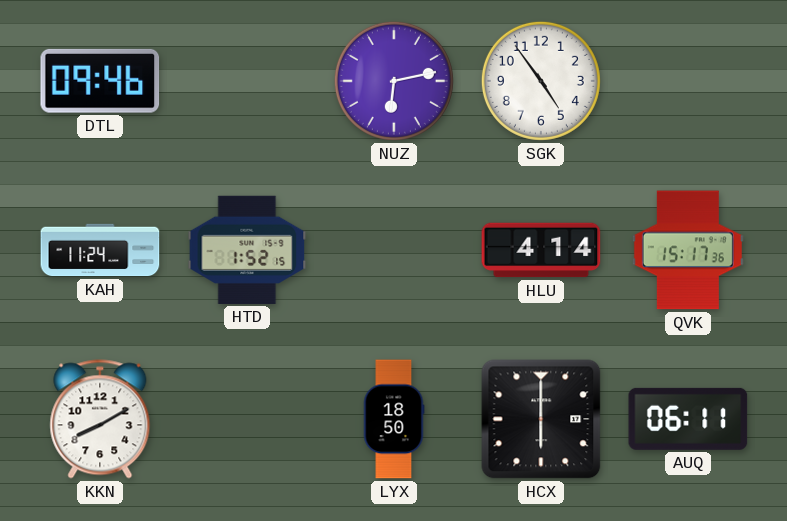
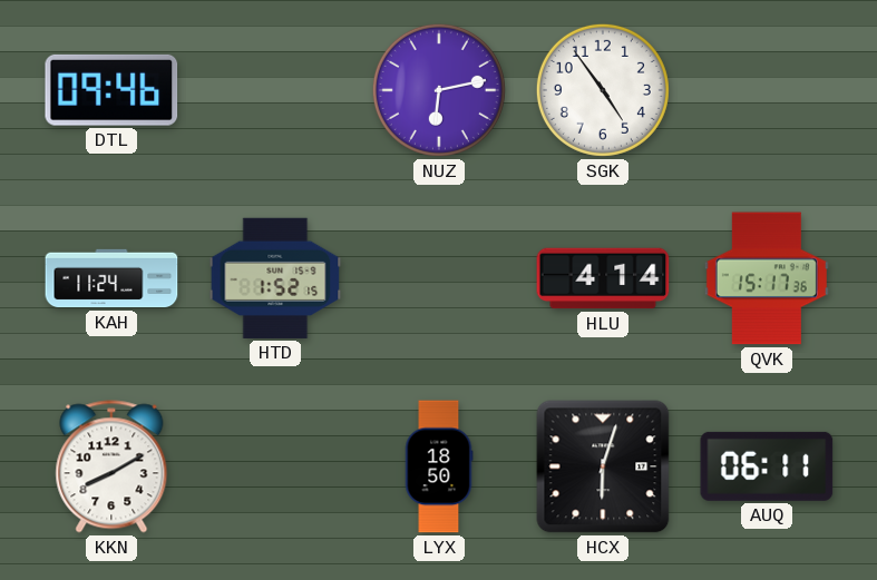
HCX: 6:00 -> 6:03
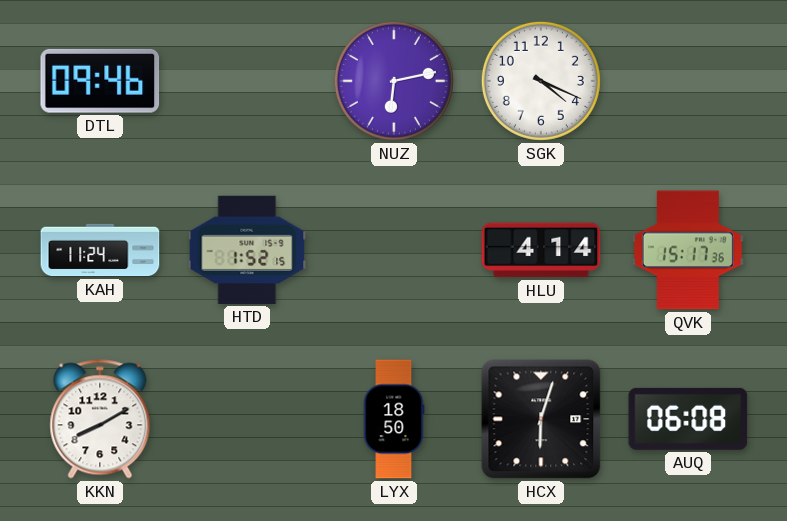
SGK: 4:54 -> 4:19
AUQ: 06:11 -> 06:08
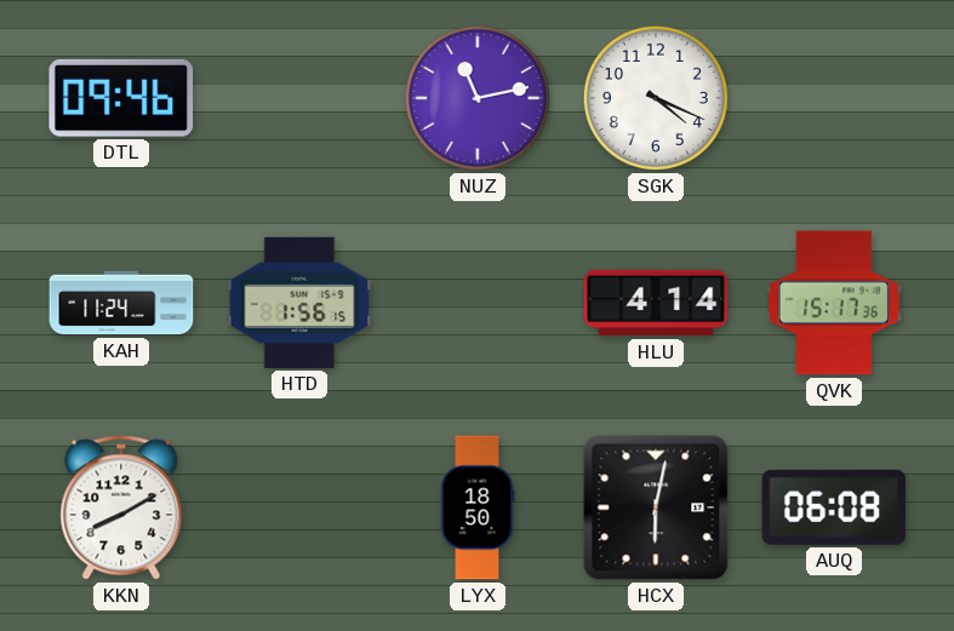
NUZ: 6:13 -> 11:13
HTD: 1:52 -> 1:56
HCX: 6:03 -> 6:02
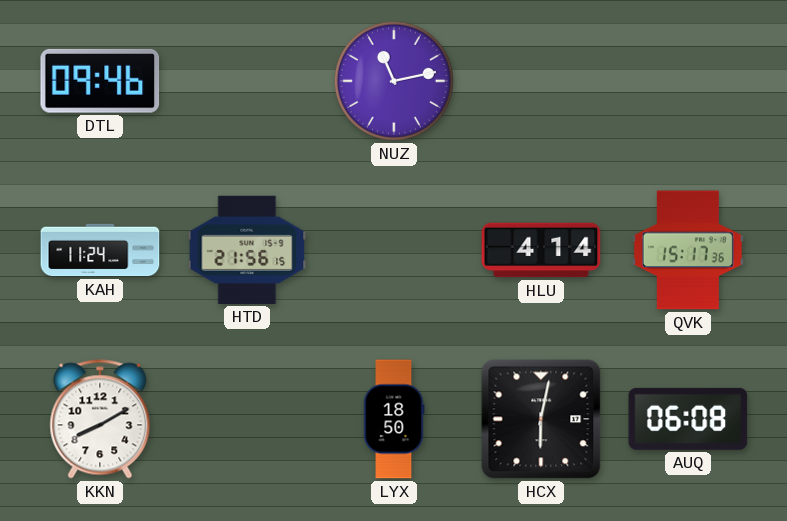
SGK: 4:19 -> none
HTD: 1:56 -> 21:56
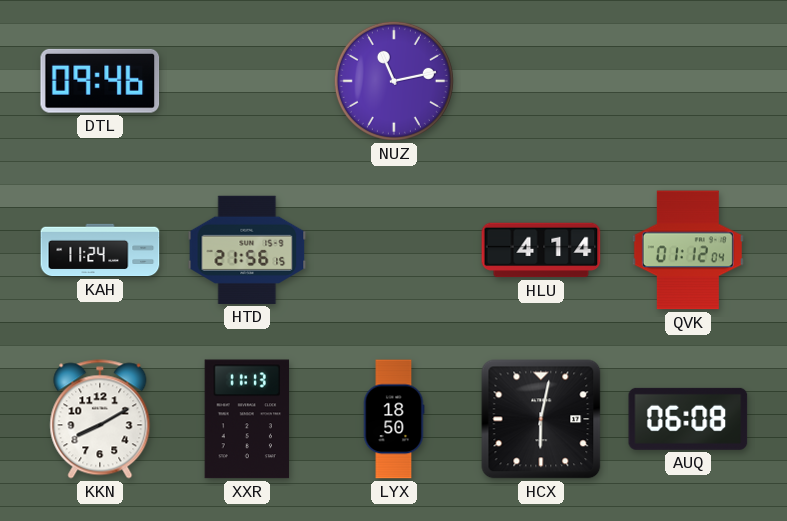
QVK: 15:17 -> 01:12
XXR: none -> 11:13
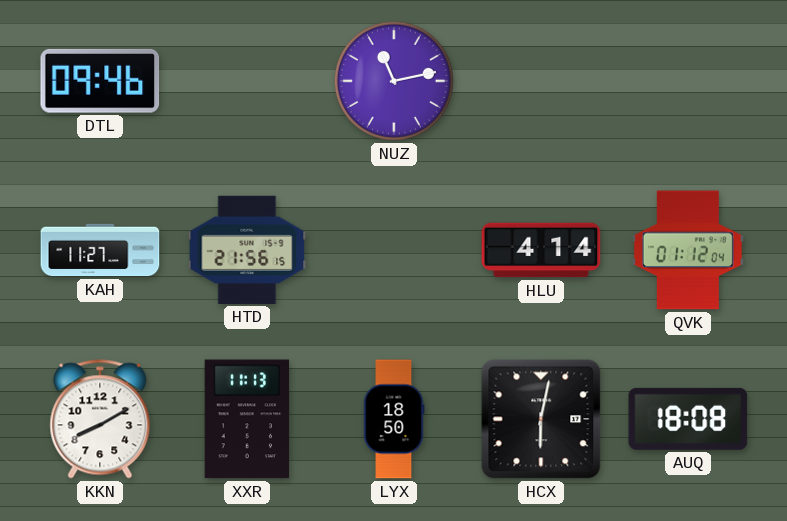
KAH: 11:24 -> 11:27
AUQ: 06:08 -> 18:08
